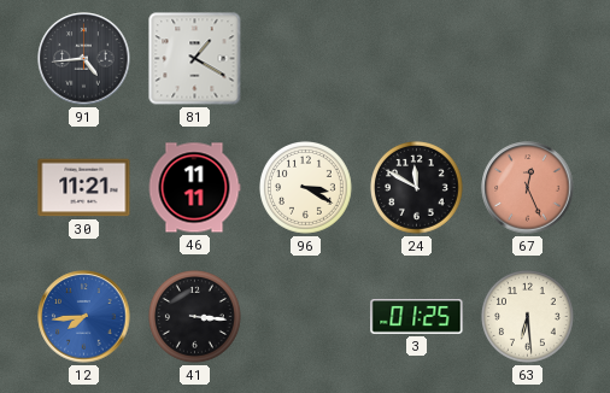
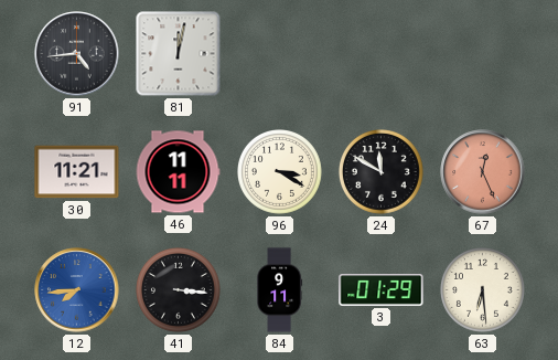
81: 1:20 -> 12:02
84: none -> 9:11
3: 01:25 -> 01:29
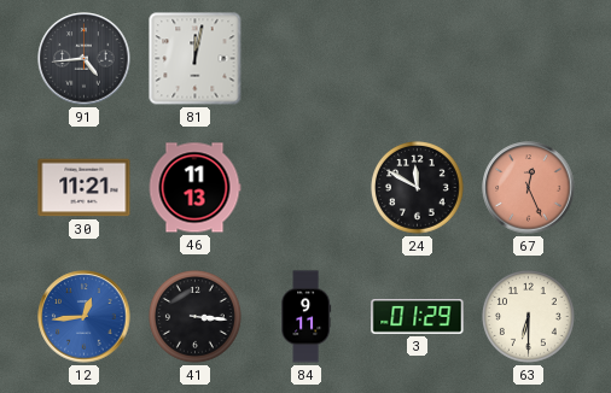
46: 11:11 -> 11:13
96: 3:20 -> none
12: 7:44 -> 12:44
63: 6:29 -> 6:30
